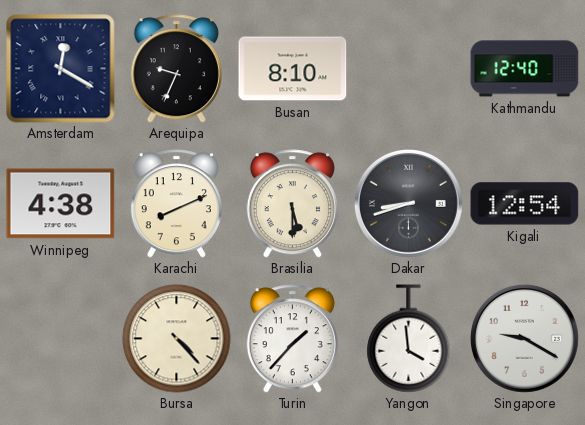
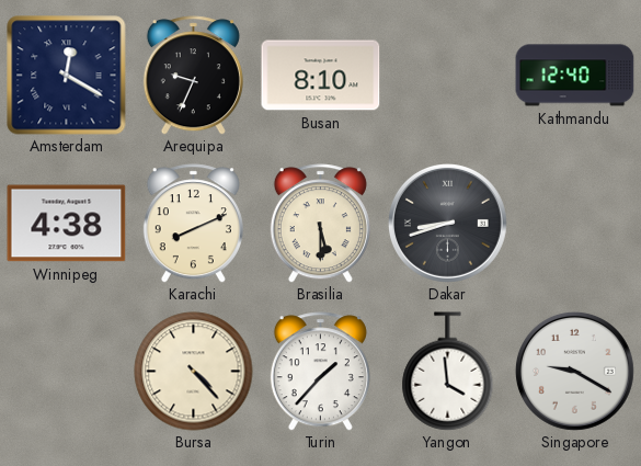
Kigali: 12:54 -> none
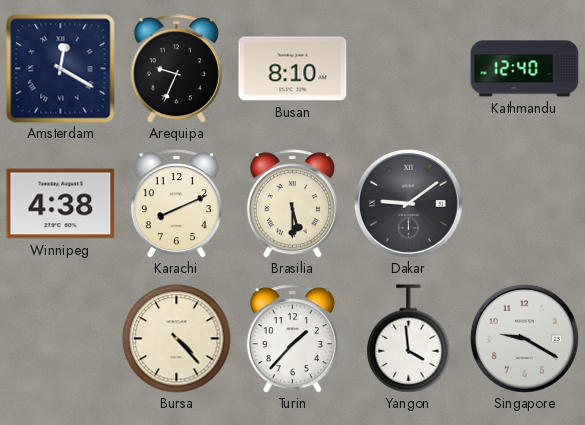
Dakar: 8:42 -> 9:09
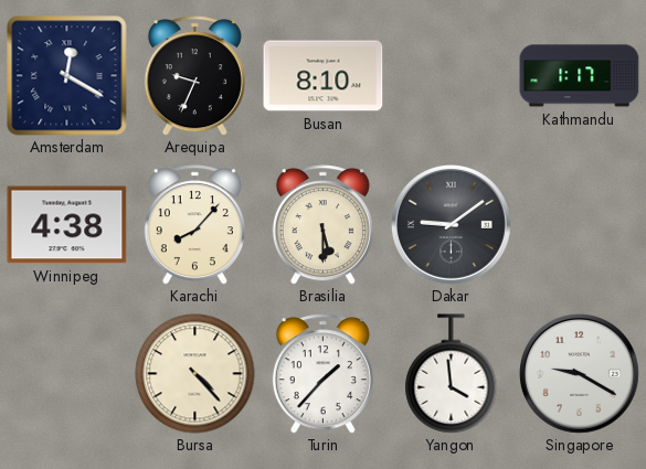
Kathmandu: 12:40 -> 1:17
Karachi: 8:11 -> 8:07
